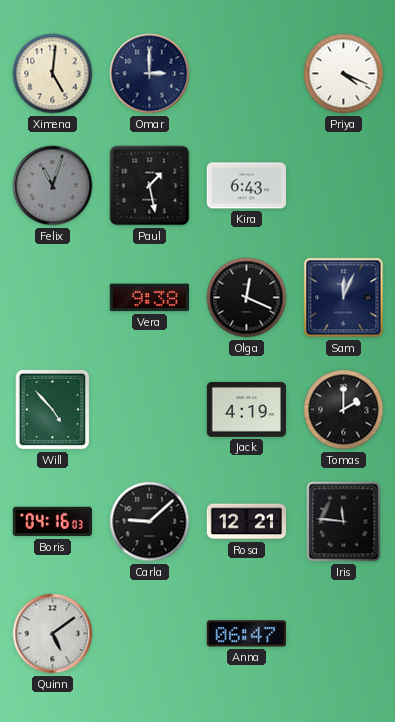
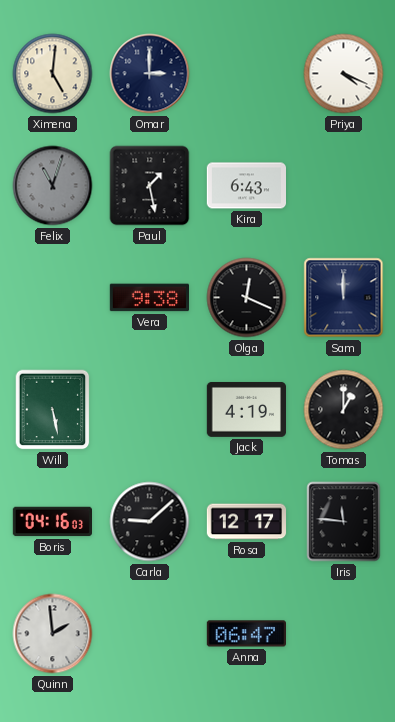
Sam: 12:04 -> 12:00
Will: 4:53 -> 5:28
Tomas: 2:00 -> 1:00
Rosa: 12:21 -> 12:17
Quinn: 5:09 -> 1:59
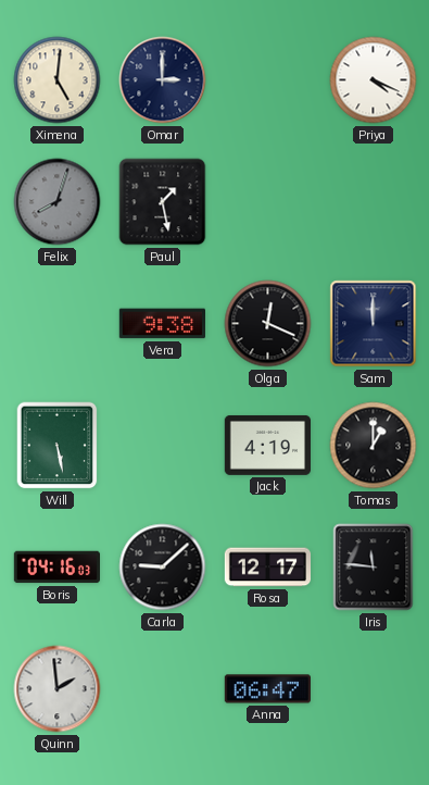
Felix: 11:03 -> 8:03
Kira: 6:43 -> none
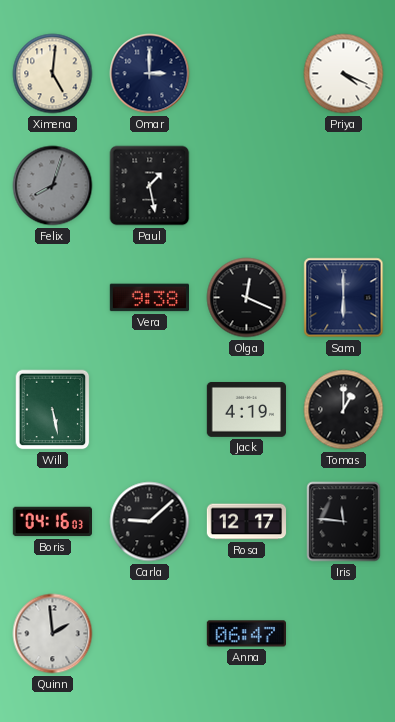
Sam: 12:00 -> 6:00
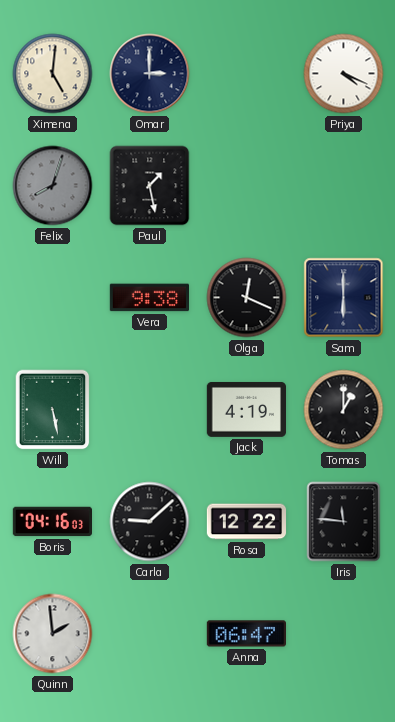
Rosa: 12:17 -> 12:22
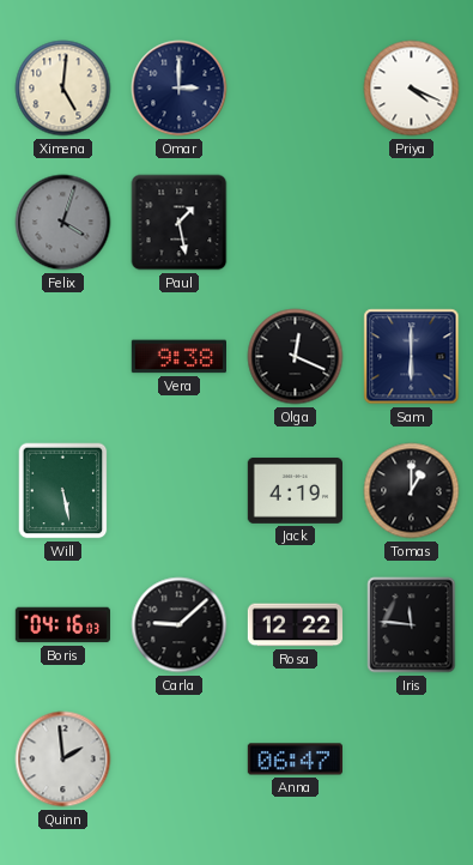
Felix: 8:03 -> 4:03
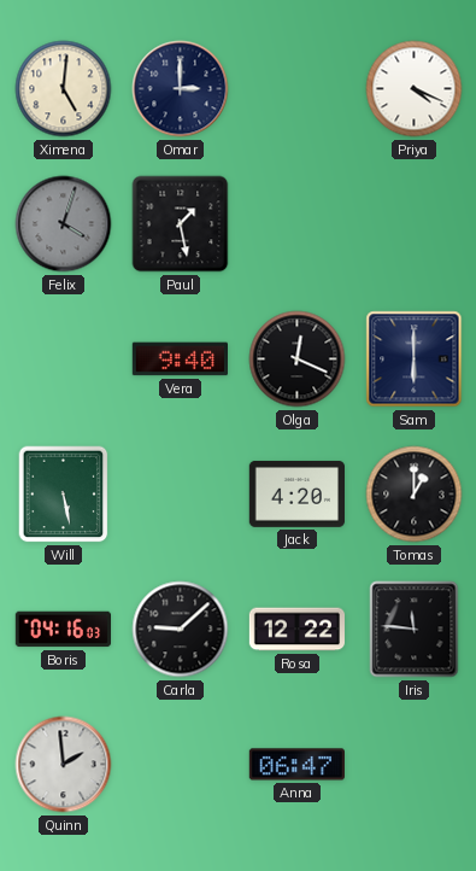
Vera: 9:38 -> 9:40
Jack: 4:19 -> 4:20
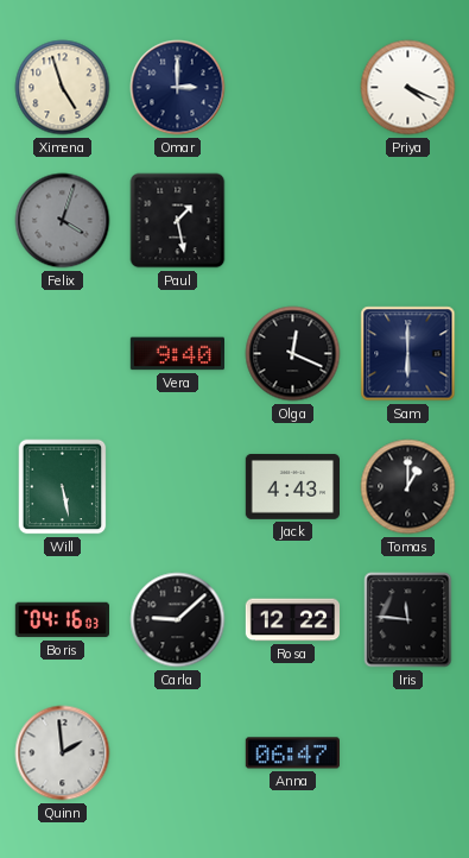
Ximena: 5:01 -> 4:57
Jack: 4:20 -> 4:43
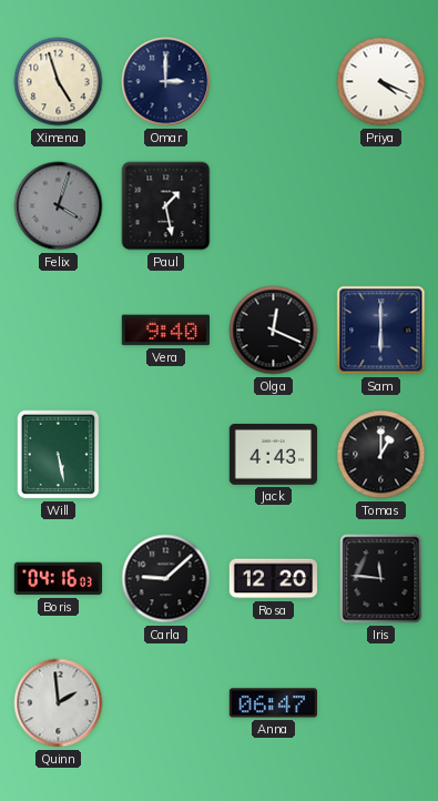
Rosa: 12:22 -> 12:20
